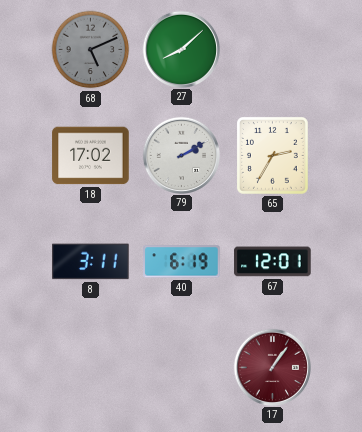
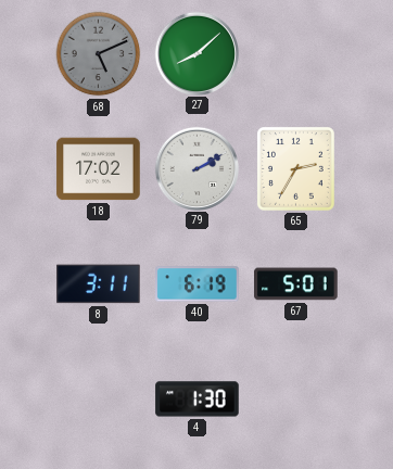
67: 12:01 -> 5:01
4: none -> 1:30
17: 1:06 -> none
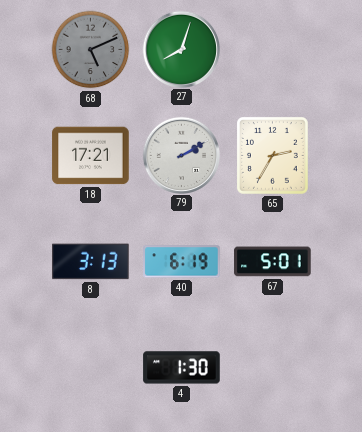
27: 8:08 -> 8:03
18: 17:02 -> 17:21
8: 3:11 -> 3:13
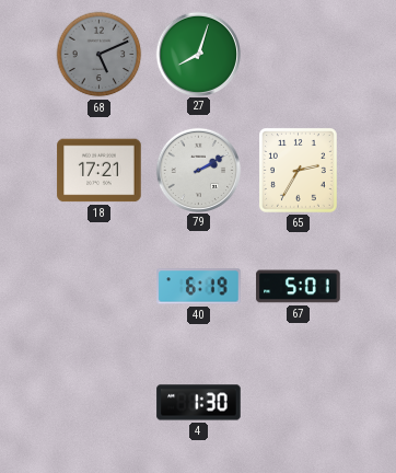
8: 3:13 -> none
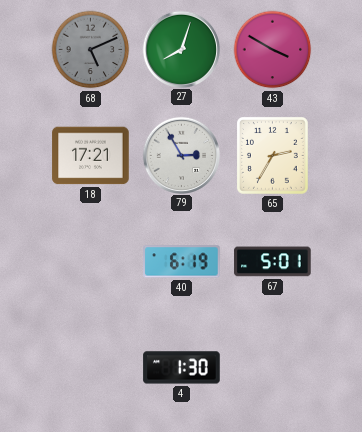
43: none -> 3:50
79: 2:10 -> 2:55
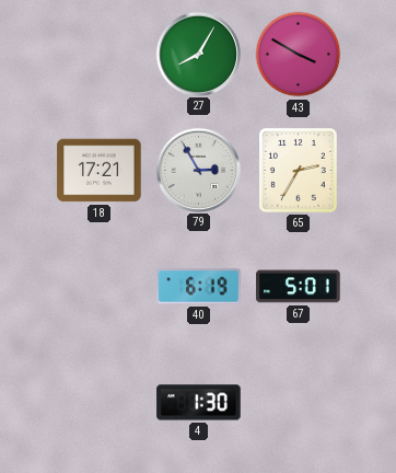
68: 5:11 -> none
27: 8:03 -> 8:05
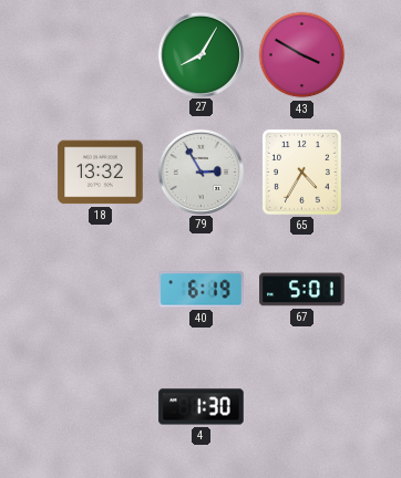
18: 17:21 -> 13:32
65: 2:35 -> 4:35
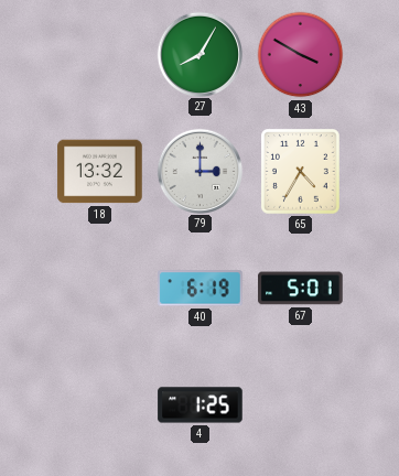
79: 2:55 -> 3:00
4: 1:30 -> 1:25
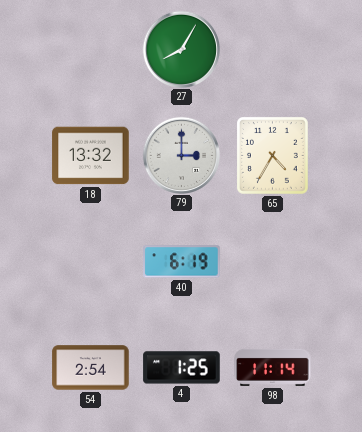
43: 3:50 -> none
67: 5:01 -> none
54: none -> 2:54
98: none -> 11:14
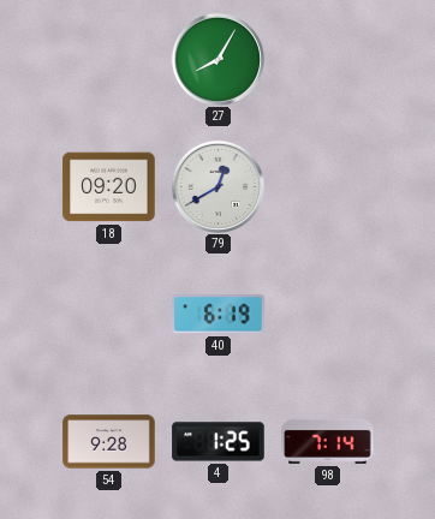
18: 13:32 -> 09:20
79: 3:00 -> 12:40
65: 4:35 -> none
54: 2:54 -> 9:28
98: 11:14 -> 7:14
